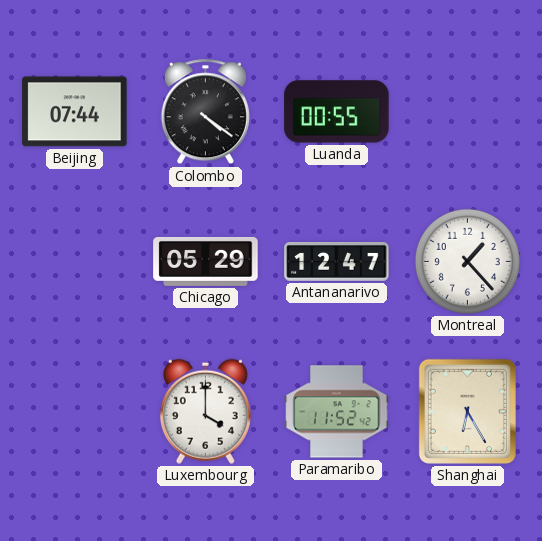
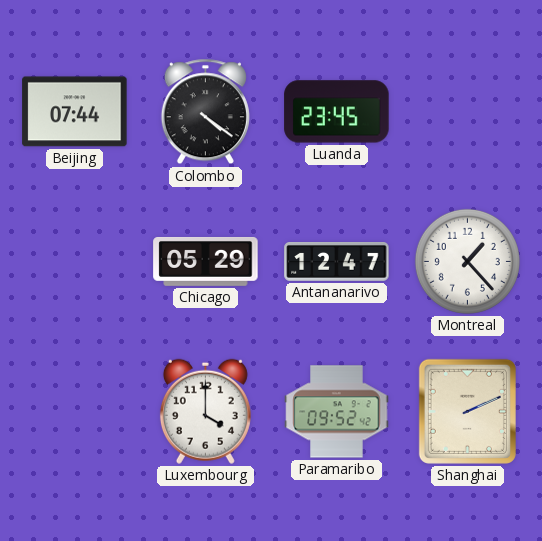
Luanda: 00:55 -> 23:45
Paramaribo: 11:52 -> 09:52
Shanghai: 6:25 -> 2:11
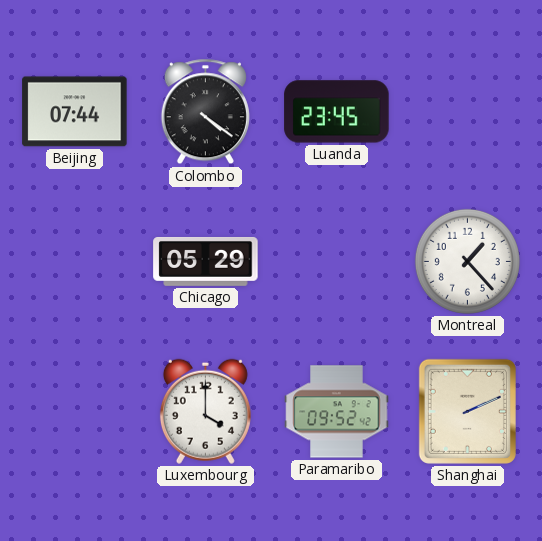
Antananarivo: 12:47 -> none
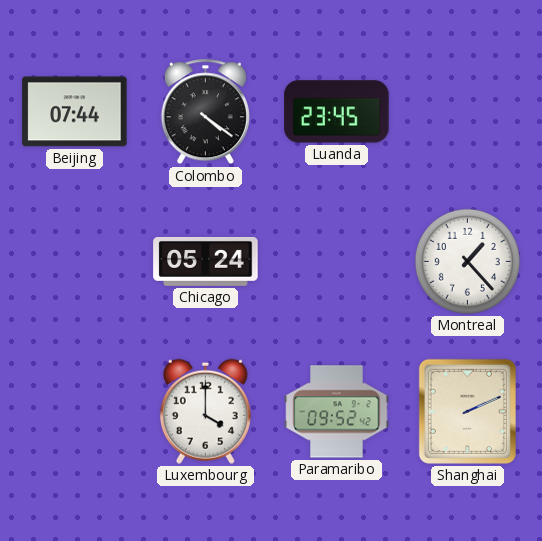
Chicago: 05:29 -> 05:24
